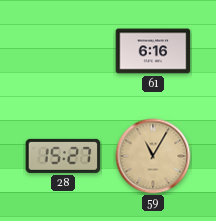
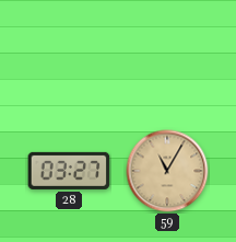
61: 6:16 -> none
28: 15:27 -> 03:27
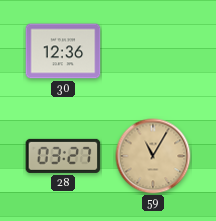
30: none -> 12:36
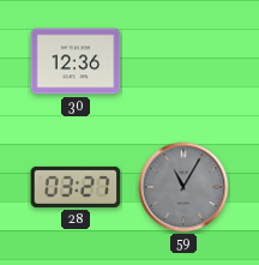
59 dial: champagne -> grey
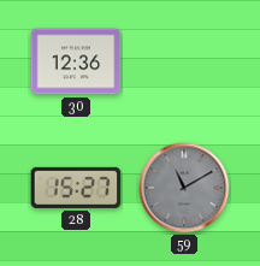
28: 03:27 -> 15:27
59: 11:05 -> 11:10
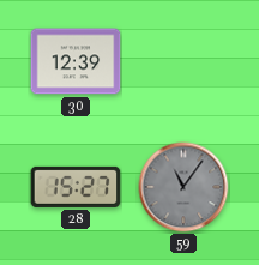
30: 12:36 -> 12:39
59: 11:10 -> 11:06
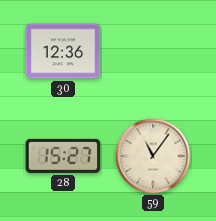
30: 12:39 -> 12:36
59 dial: grey -> cream
